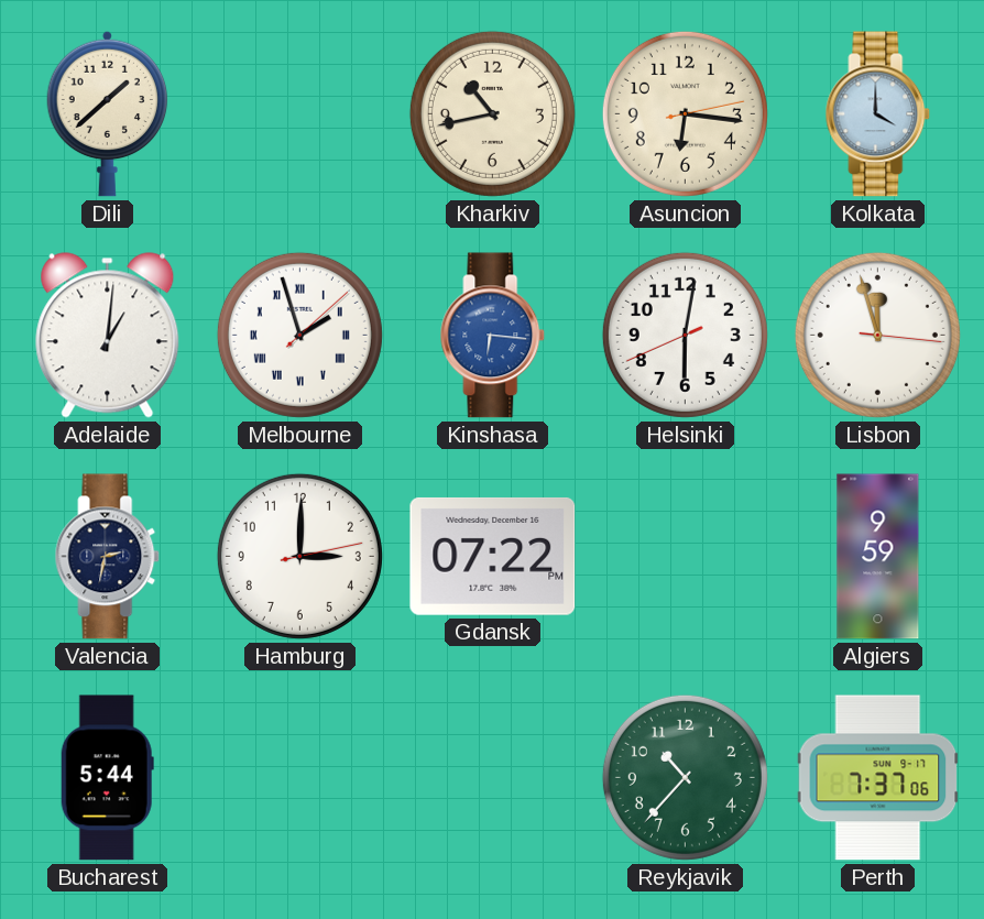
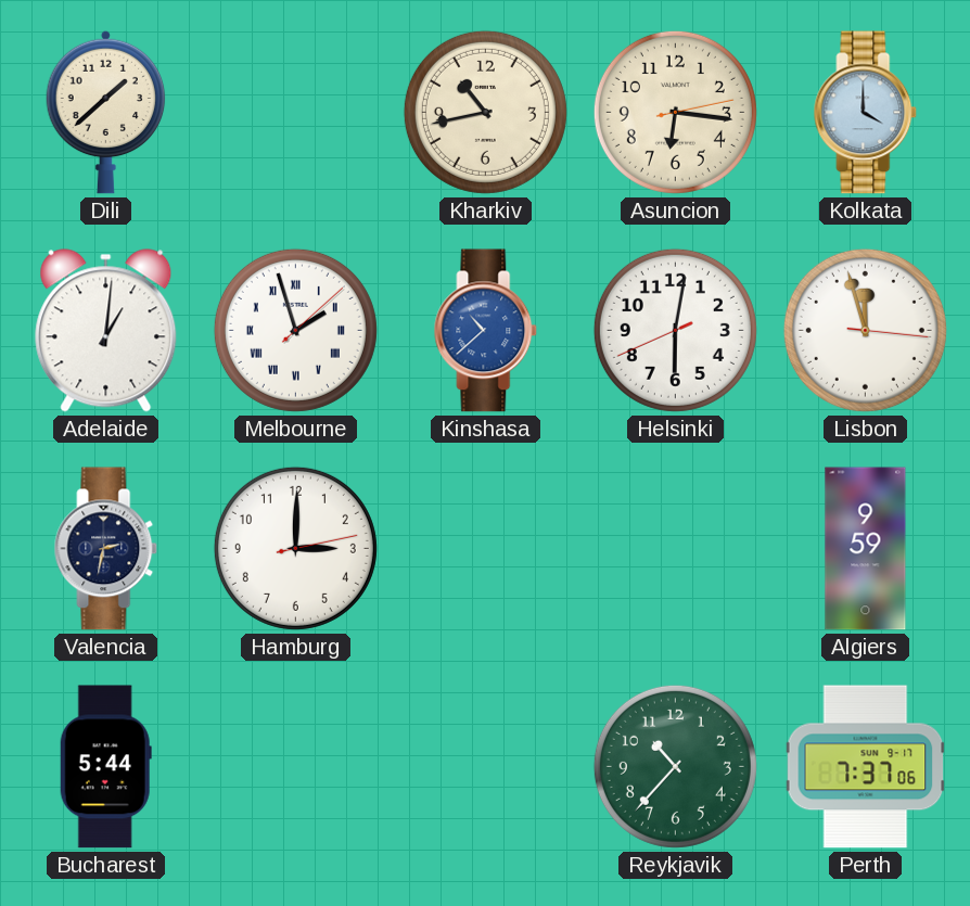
Kinshasa: 6:16 -> 10:38
Gdansk: 07:22 -> none
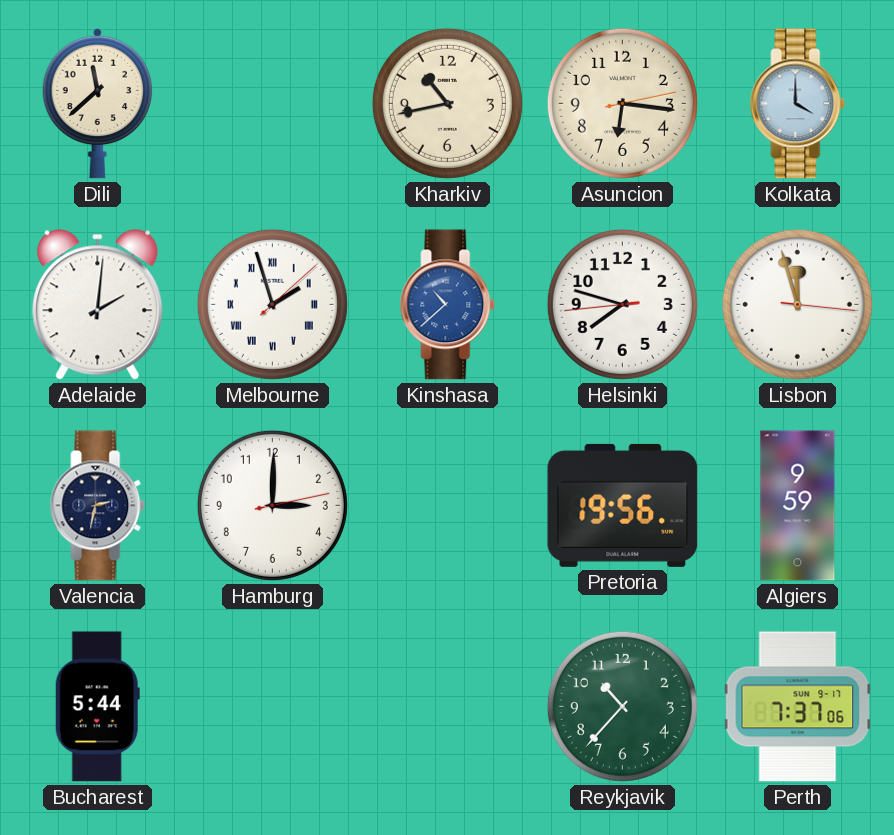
Dili: 1:38 -> 11:38
Adelaide: 1:01 -> 2:01
Helsinki: 6:01 -> 7:47
Pretoria: none -> 19:56
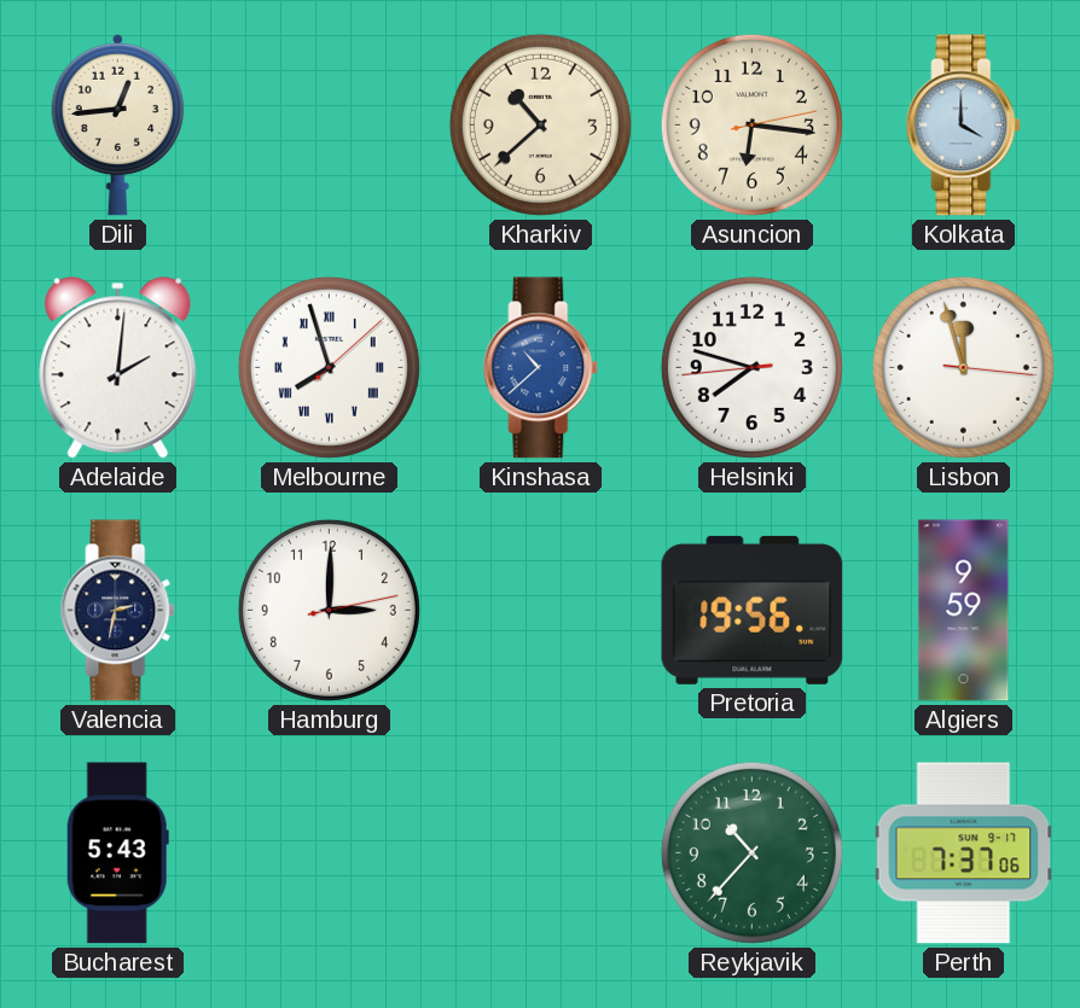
Dili: 11:38 -> 12:44
Kharkiv: 10:43 -> 10:38
Melbourne: 1:57 -> 7:57
Bucharest: 5:44 -> 5:43
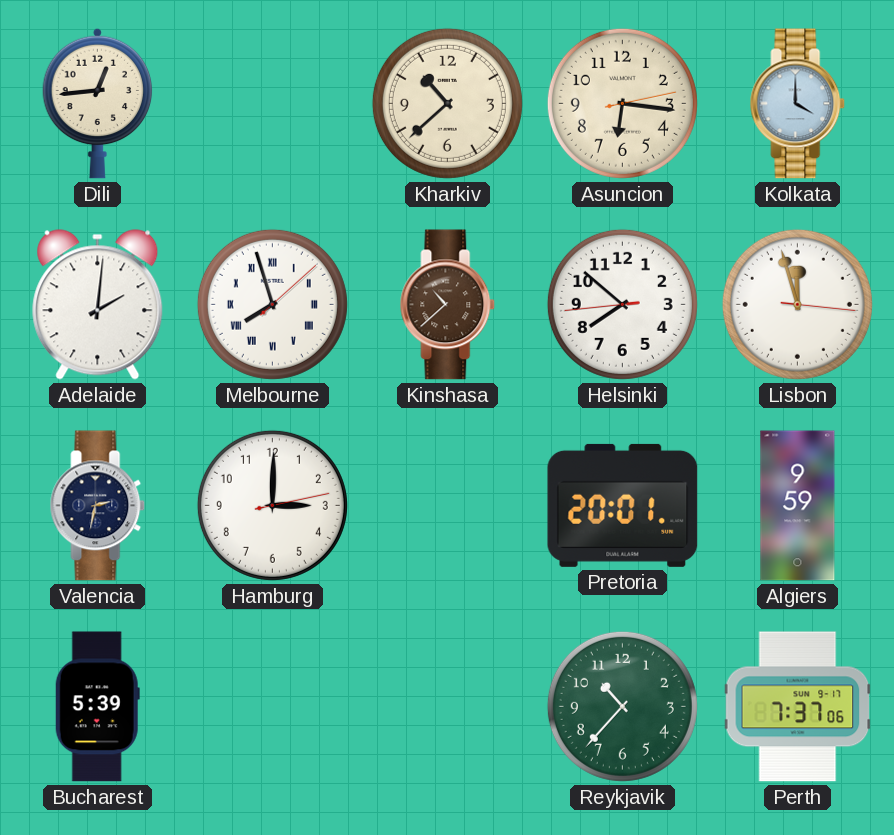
Kinshasa dial: blue -> brown
Helsinki: 7:47 -> 7:51
Pretoria: 19:56 -> 20:01
Bucharest: 5:43 -> 5:39
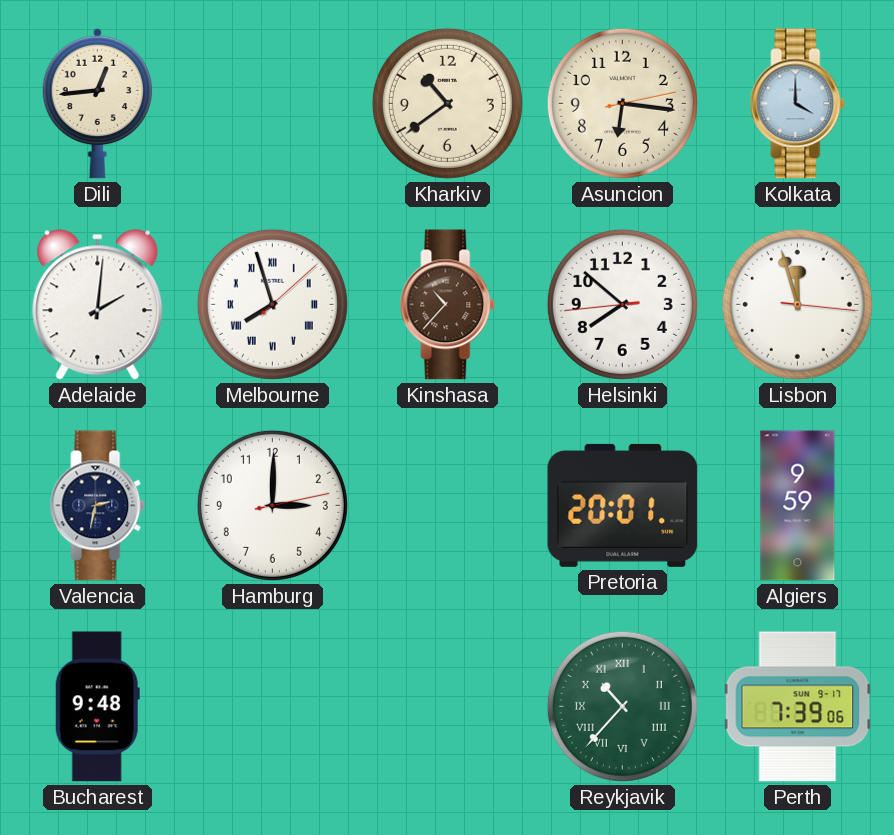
Kharkiv: 10:38 -> 10:39
Kinshasa: 10:38 -> 10:37
Bucharest: 5:39 -> 9:48
Reykjavik numerals: Arabic -> Roman
Perth: 7:37 -> 7:39
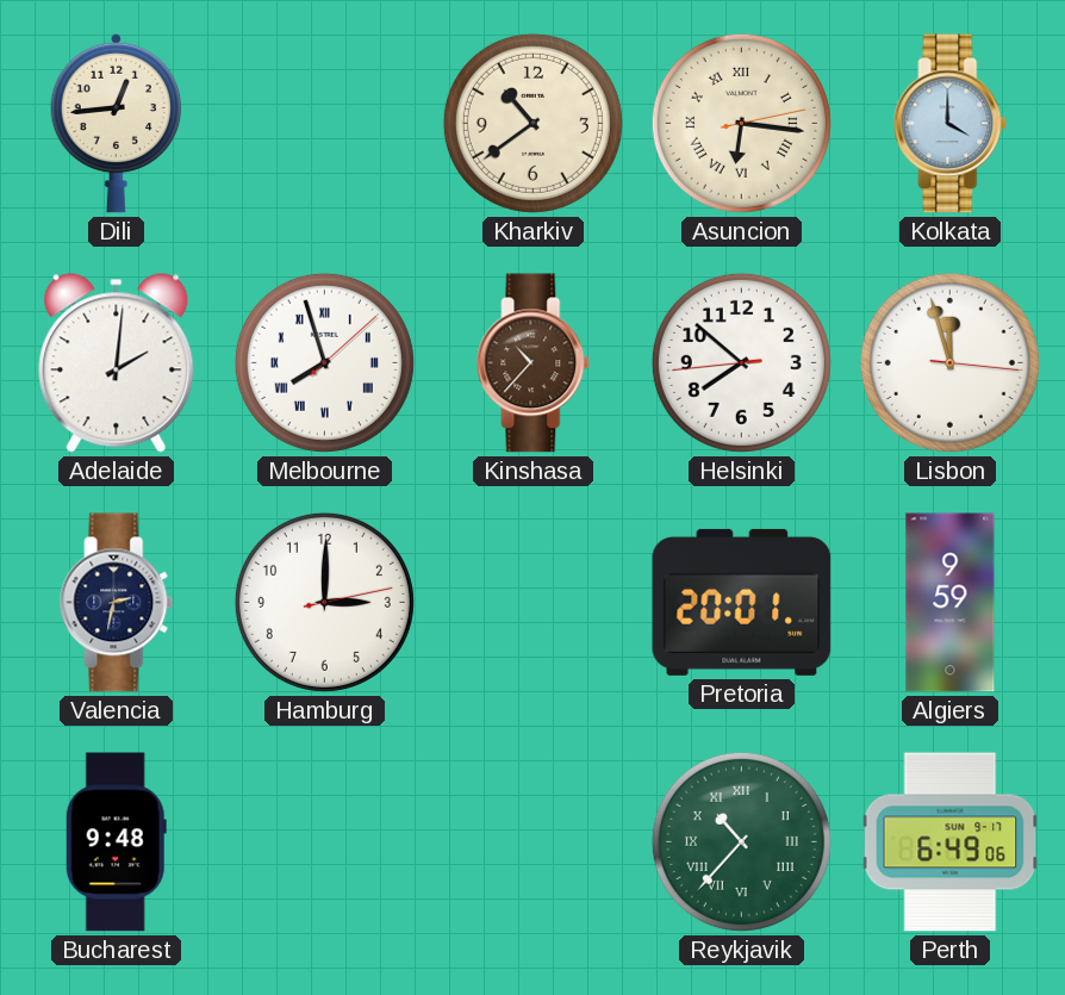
Asuncion numerals: Arabic -> Roman
Perth: 7:39 -> 6:49
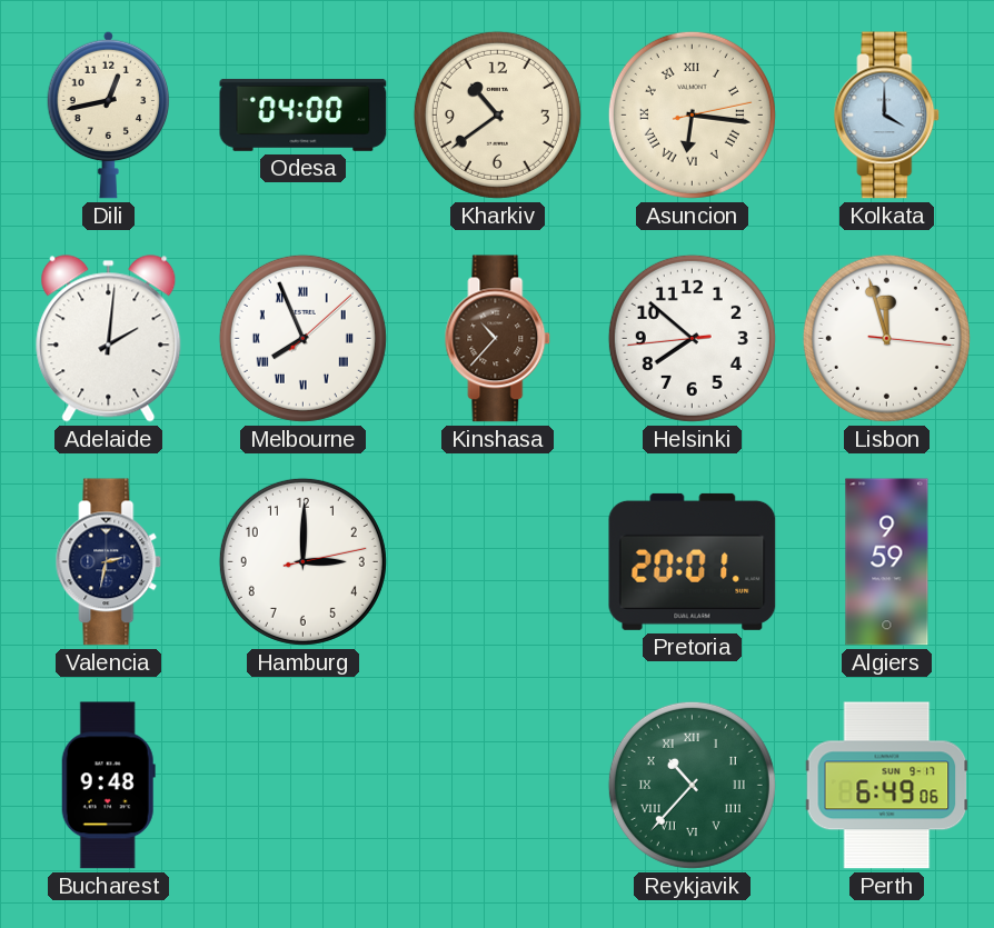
Dili: 12:44 -> 12:43
Odesa: none -> 04:00
Melbourne: 7:57 -> 7:56
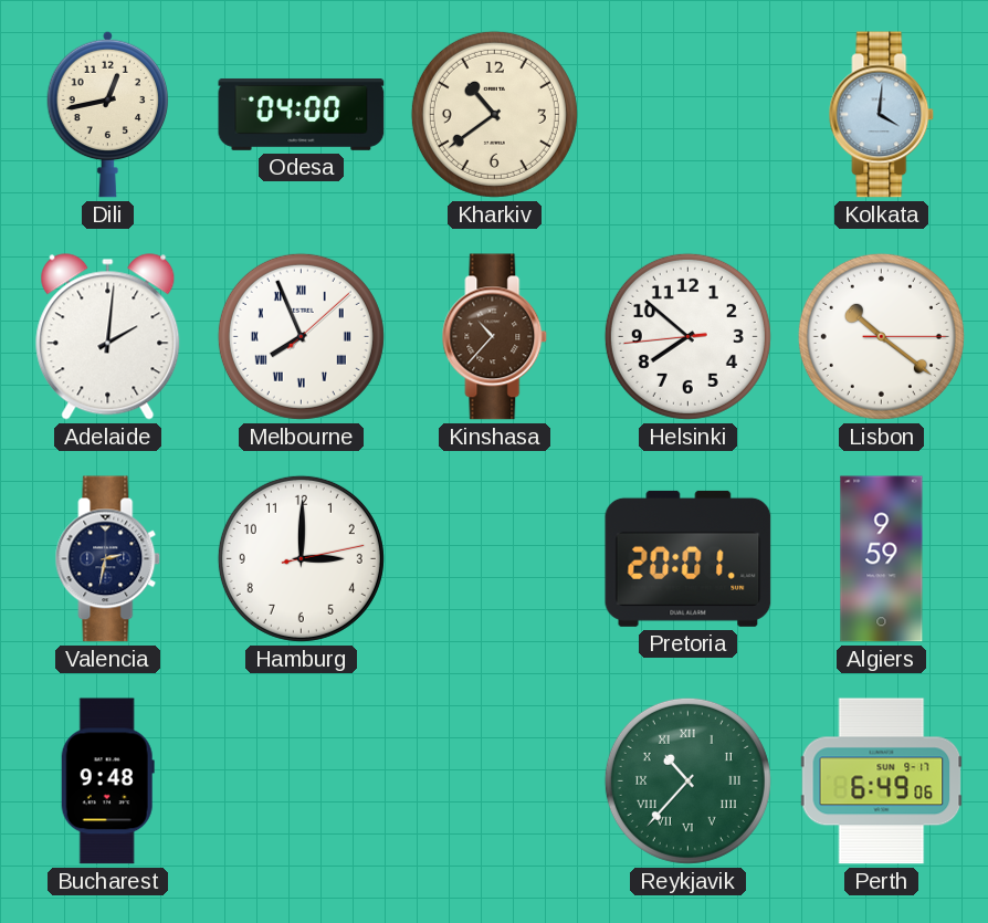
Asuncion: 6:16 -> none
Kolkata: 4:00 -> 4:01
Lisbon: 11:57 -> 10:21
